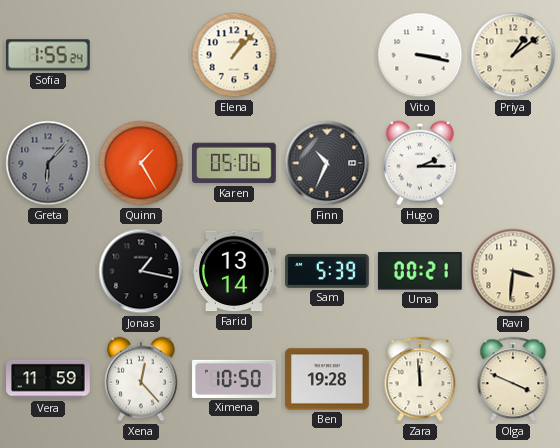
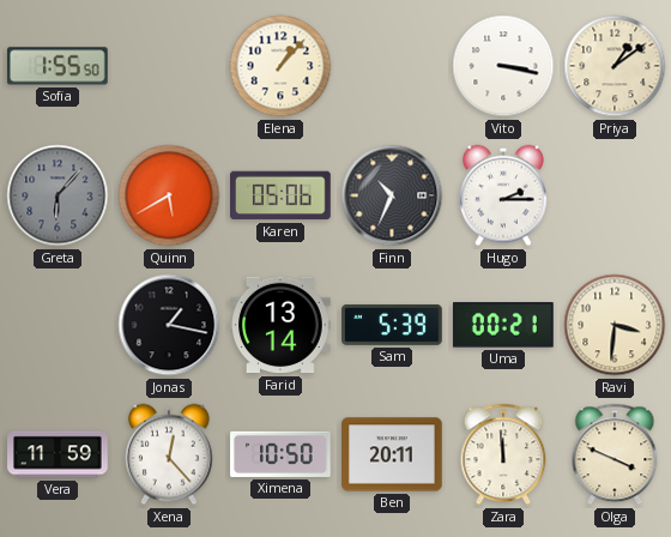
Sofia: 1:55:24 -> 1:55:50
Quinn: 1:25 -> 5:40
Ben: 19:28 -> 20:11
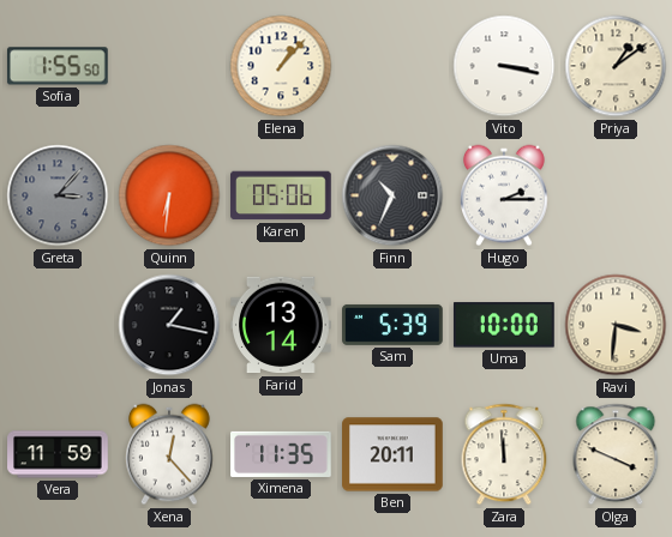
Greta: 6:07 -> 3:07
Quinn: 5:40 -> 6:31
Uma: 00:21 -> 10:00
Ximena: 10:50 -> 11:35
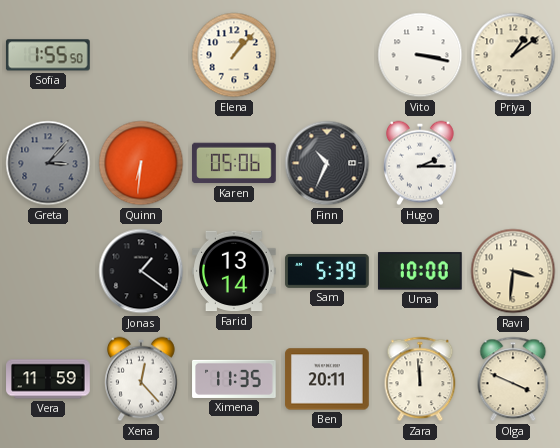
Jonas: 1:17 -> 1:21
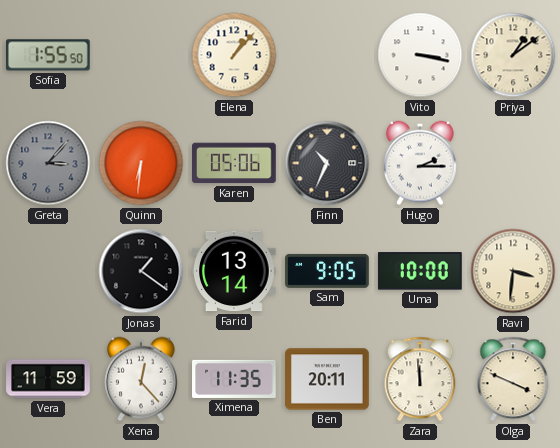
Sam: 5:39 -> 9:05
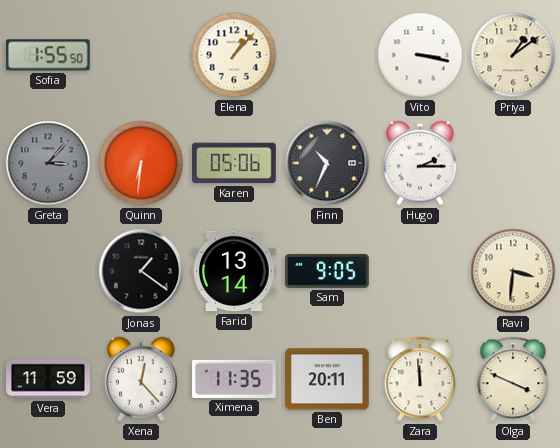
Uma: 10:00 -> none
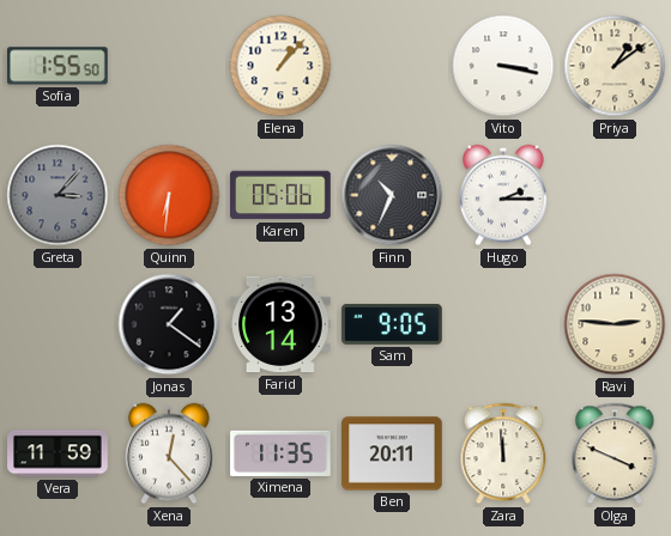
Ravi: 3:31 -> 2:46
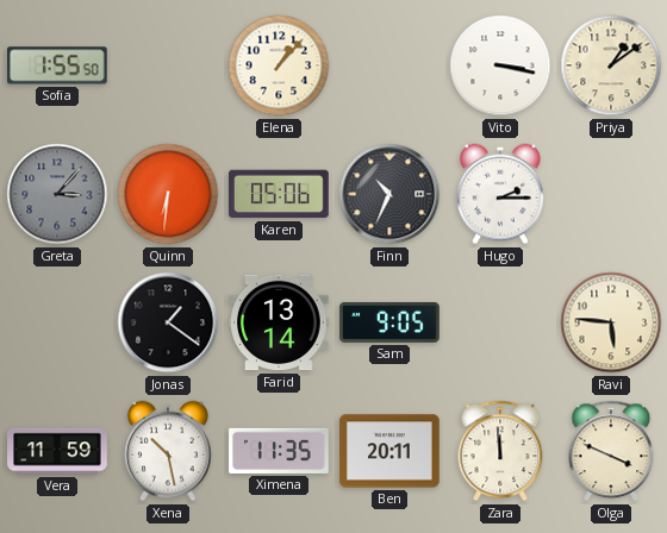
Ravi: 2:46 -> 5:46
Xena: 12:23 -> 10:28
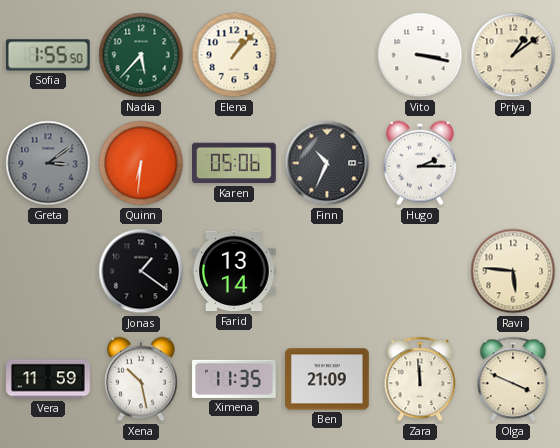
Nadia: none -> 5:37
Greta: 3:07 -> 3:09
Sam: 9:05 -> none
Ben: 20:11 -> 21:09
